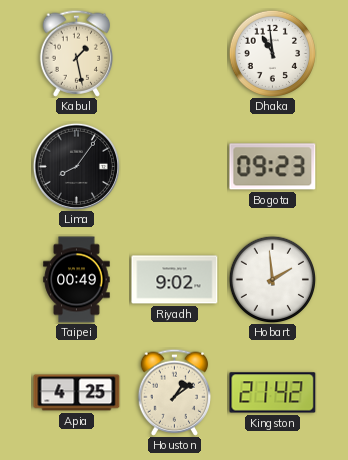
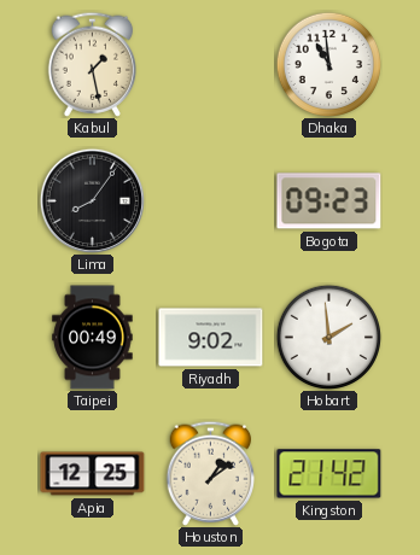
Apia: 4:25 -> 12:25
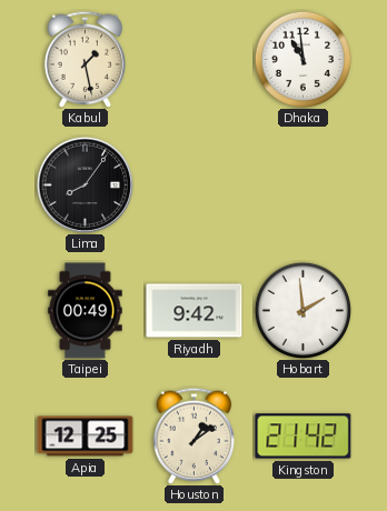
Bogota: 09:23 -> none
Riyadh: 9:02 -> 9:42
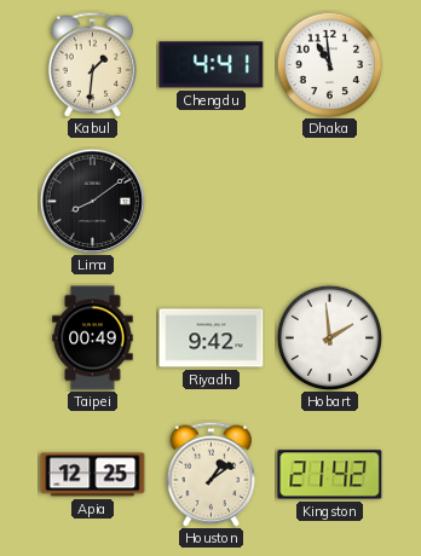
Kabul: 1:28 -> 1:31
Chengdu: none -> 4:41
Lima: 8:06 -> 8:09
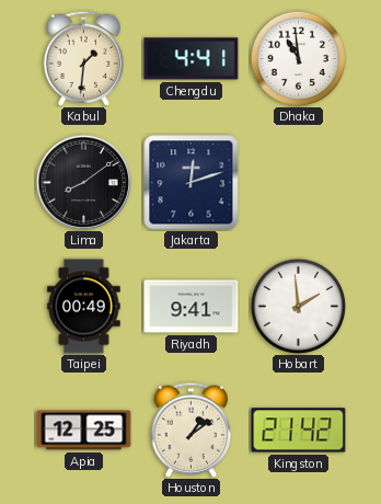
Jakarta: none -> 12:12
Riyadh: 9:42 -> 9:41
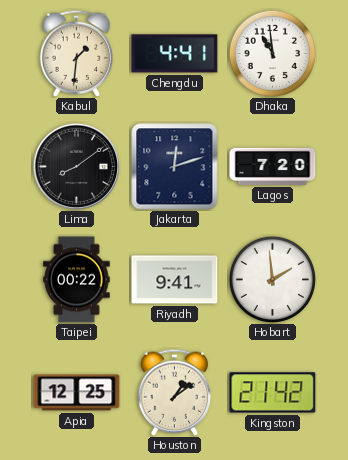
Lagos: none -> 7:20
Taipei: 00:49 -> 00:22
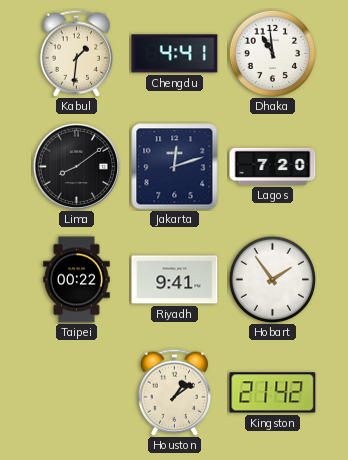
Hobart: 1:59 -> 1:54
Apia: 12:25 -> none
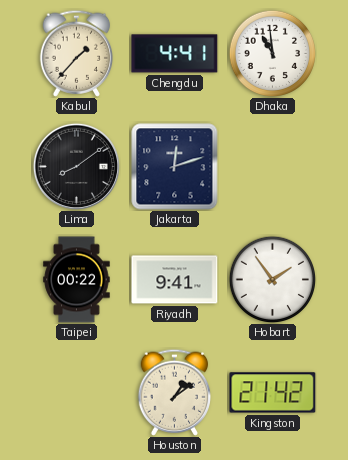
Kabul: 1:31 -> 1:37
Lagos: 7:20 -> none
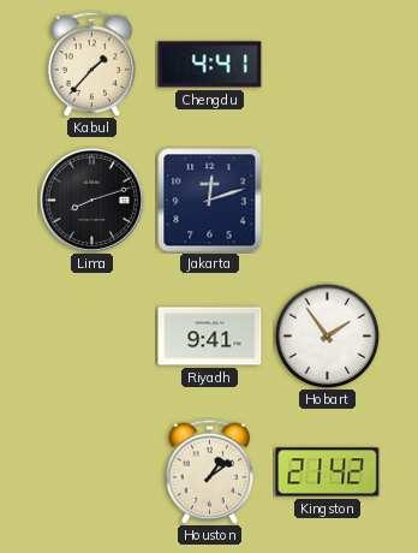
Dhaka: 10:59 -> none
Lima: 8:09 -> 8:12
Taipei: 00:22 -> none
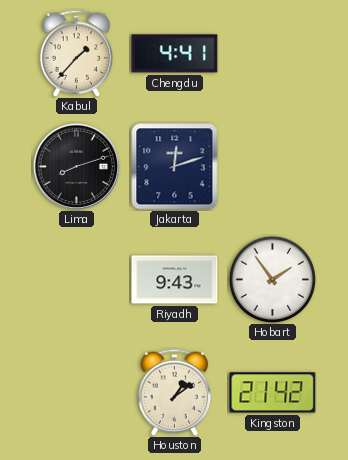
Riyadh: 9:41 -> 9:43
